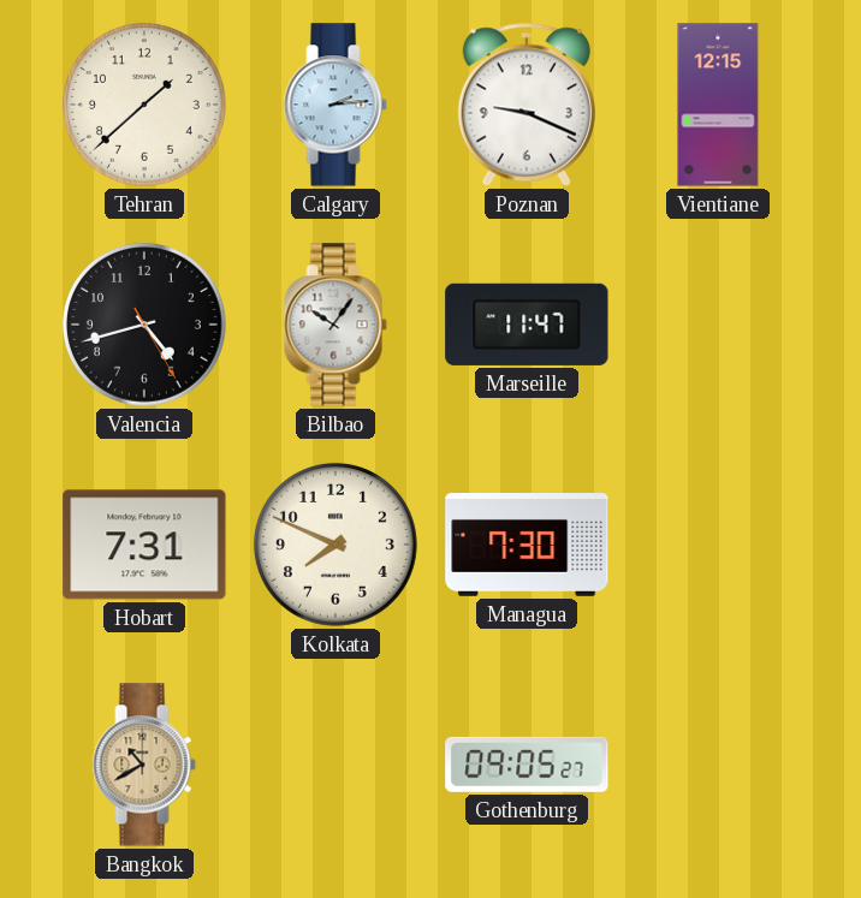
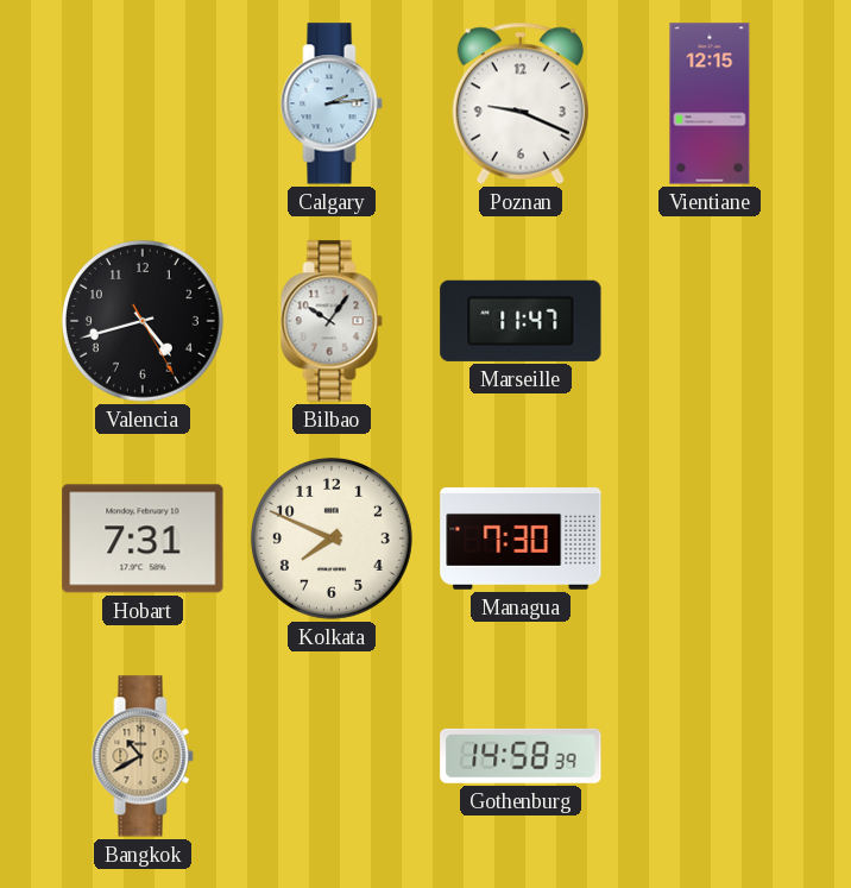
Tehran: 1:38 -> none
Gothenburg: 09:05 -> 14:58
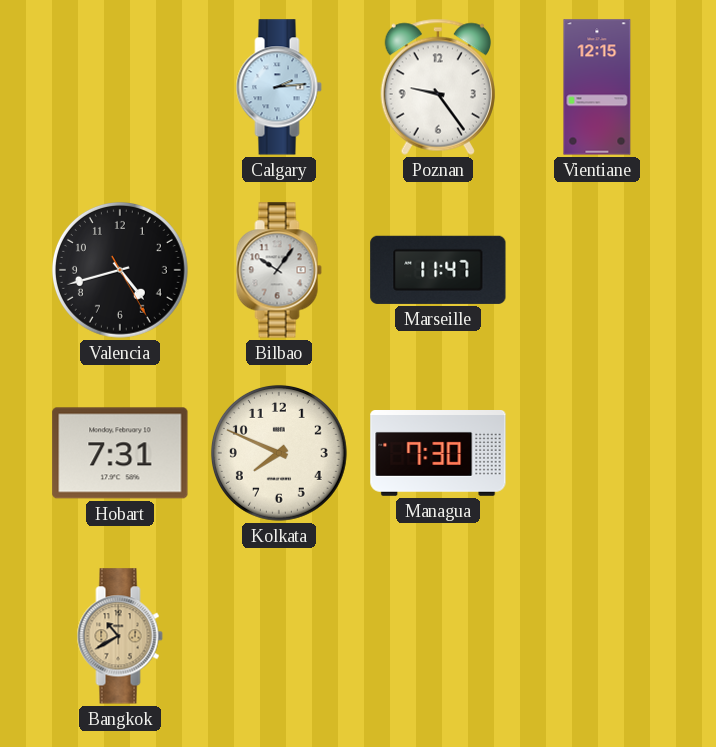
Poznan: 9:19 -> 9:24
Gothenburg: 14:58 -> none
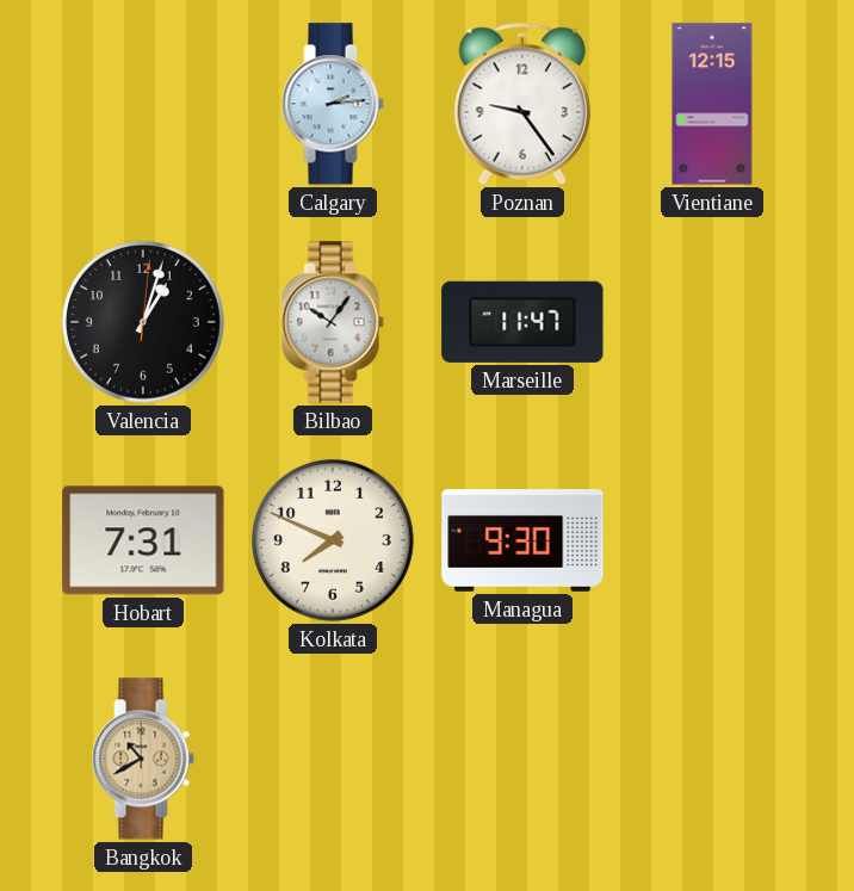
Valencia: 4:42 -> 1:03
Managua: 7:30 -> 9:30
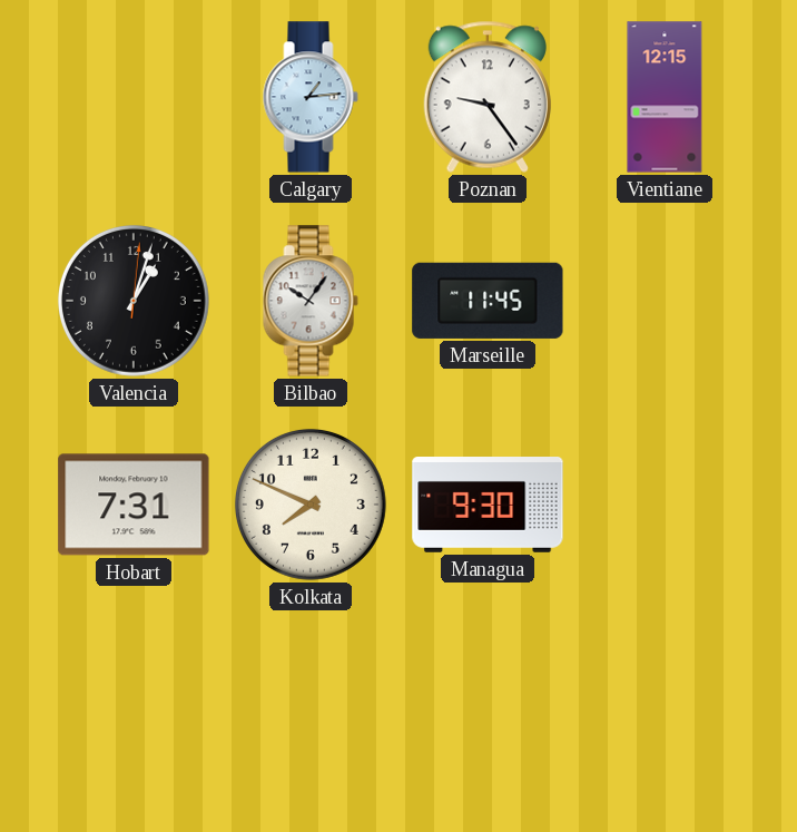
Calgary: 2:14 -> 1:14
Marseille: 11:47 -> 11:45
Bangkok: 10:40 -> none
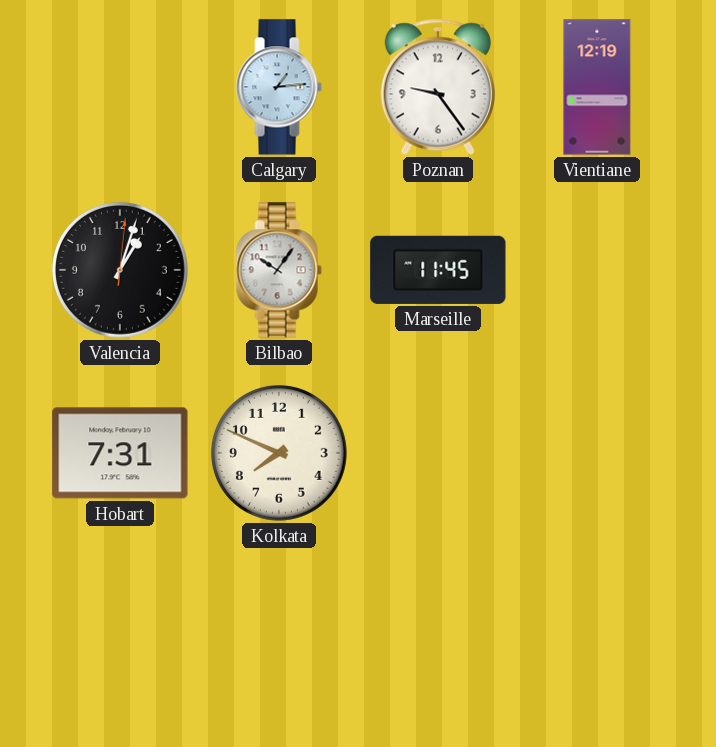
Vientiane: 12:15 -> 12:19
Managua: 9:30 -> none
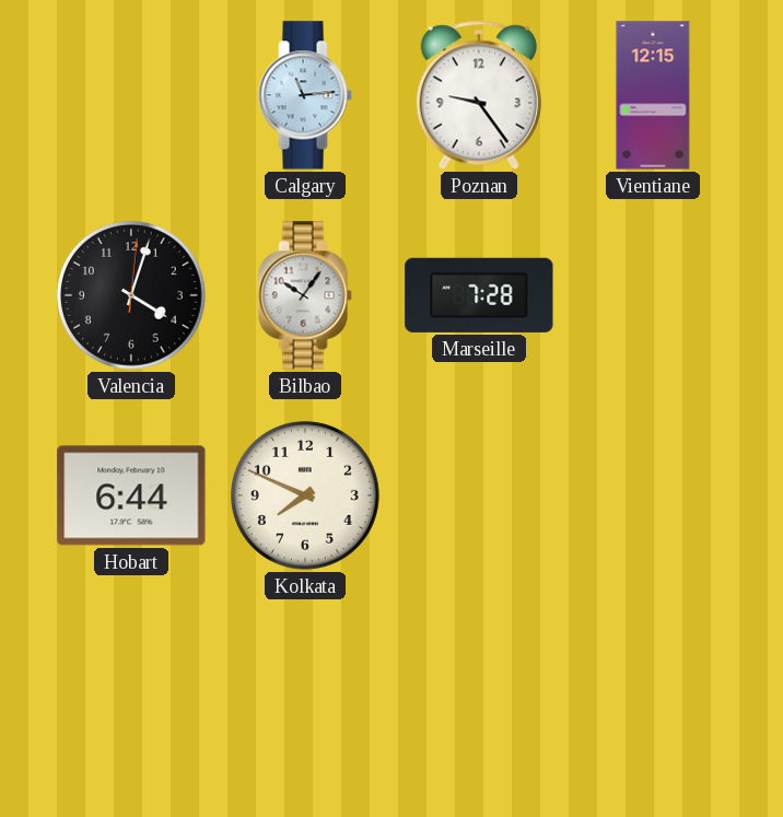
Calgary: 1:14 -> 11:14
Vientiane: 12:19 -> 12:15
Valencia: 1:03 -> 4:03
Marseille: 11:45 -> 7:28
Hobart: 7:31 -> 6:44
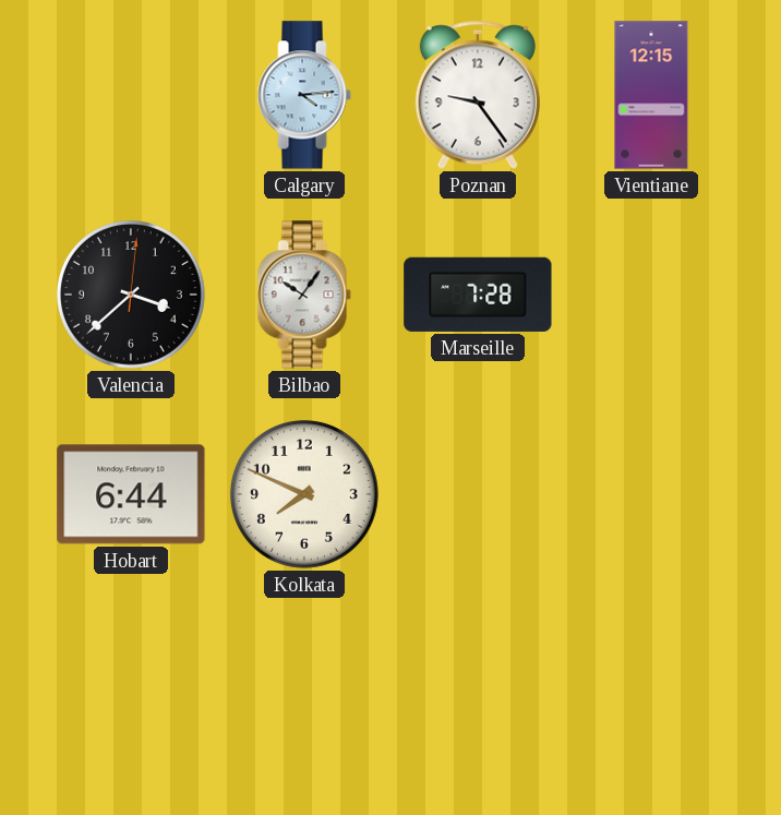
Calgary: 11:14 -> 4:14
Valencia: 4:03 -> 3:38
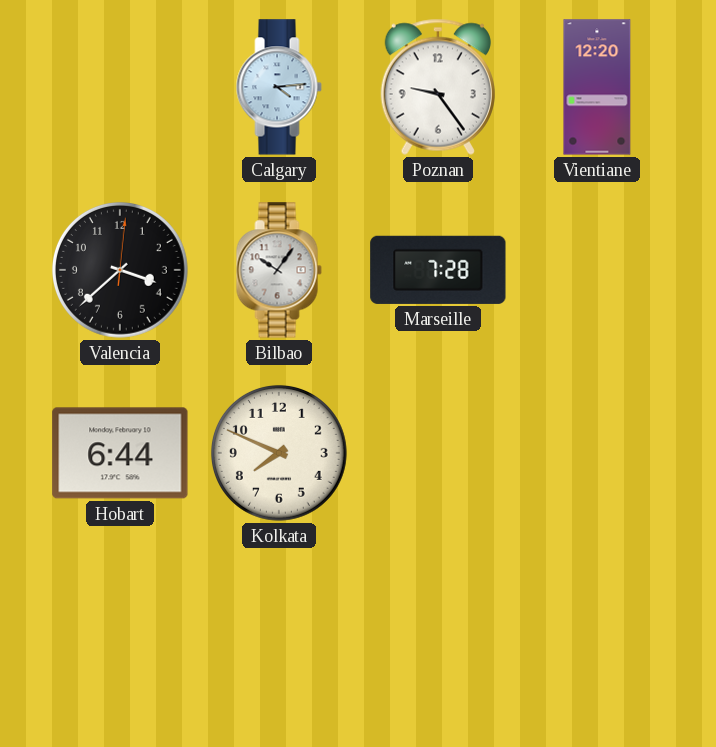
Vientiane: 12:15 -> 12:20
